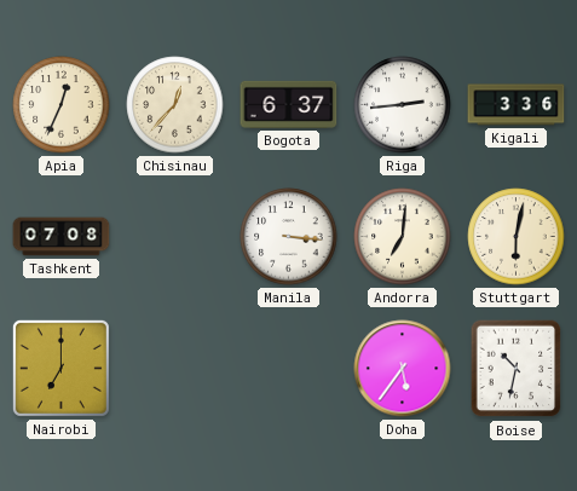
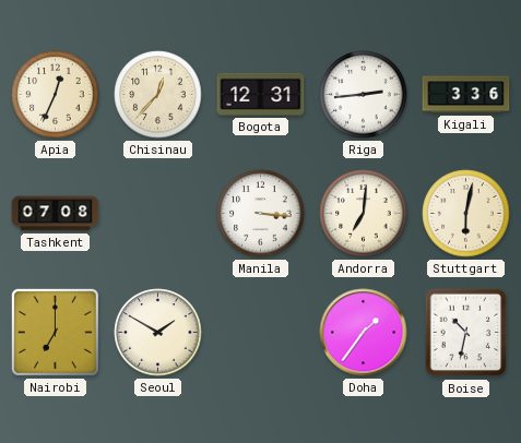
Bogota: 6:37 -> 12:31
Seoul: none -> 1:50
Doha: 5:36 -> 1:36
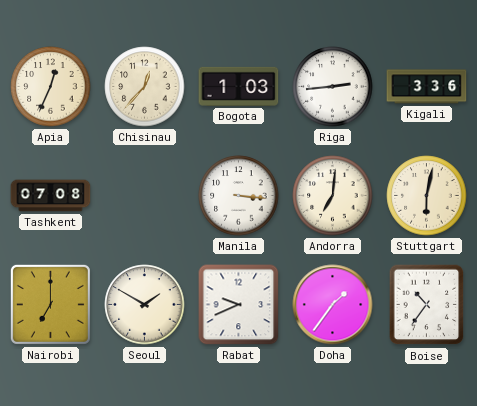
Bogota: 12:31 -> 1:03
Rabat: none -> 9:41
Boise: 10:32 -> 10:36
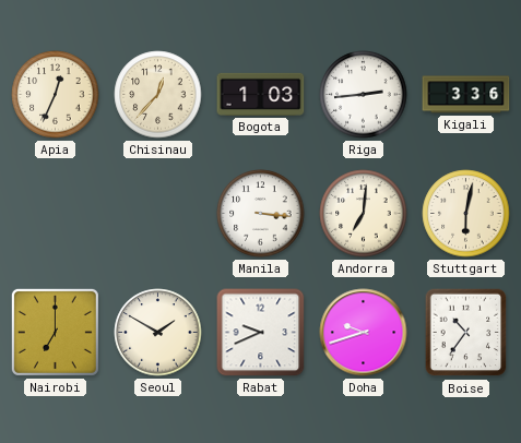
Tashkent: 07:08 -> none
Doha: 1:36 -> 9:42
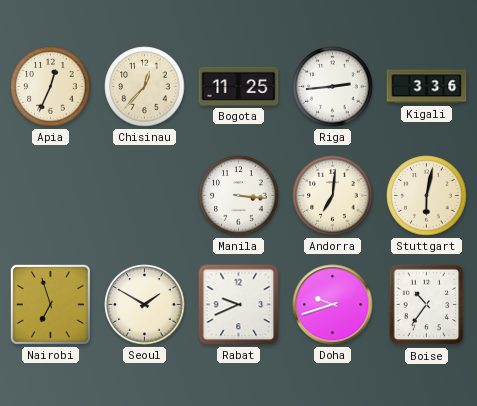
Bogota: 1:03 -> 11:25
Nairobi: 7:00 -> 6:57
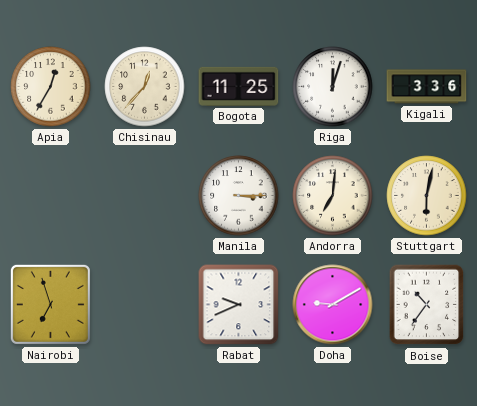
Apia: 12:34 -> 12:35
Riga: 2:44 -> 12:03
Manila: 3:16 -> 3:15
Seoul: 1:50 -> none
Doha: 9:42 -> 9:10
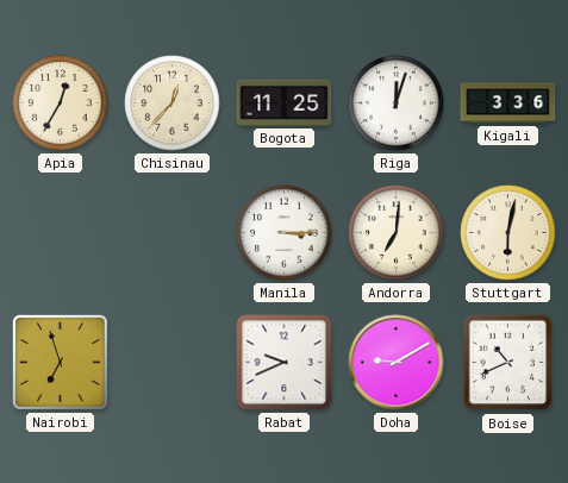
Boise: 10:36 -> 10:41
